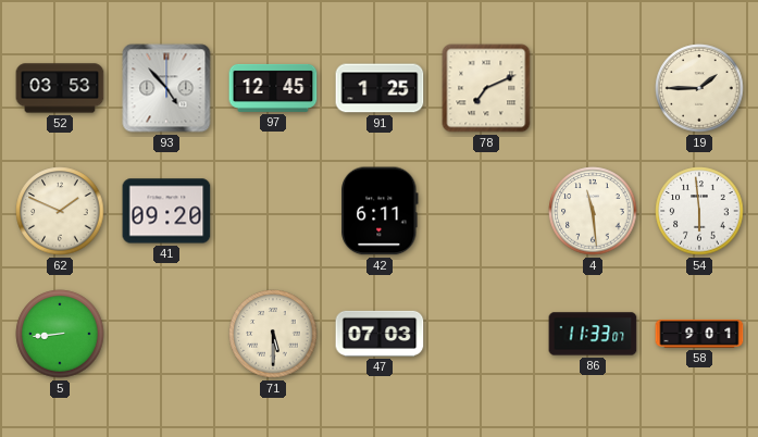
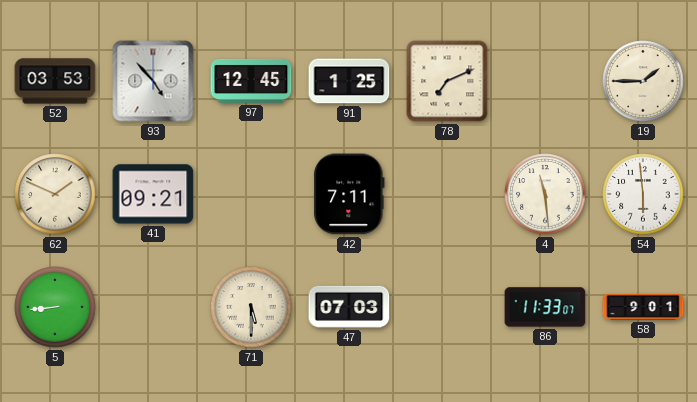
41: 09:20 -> 09:21
42: 6:11 -> 7:11
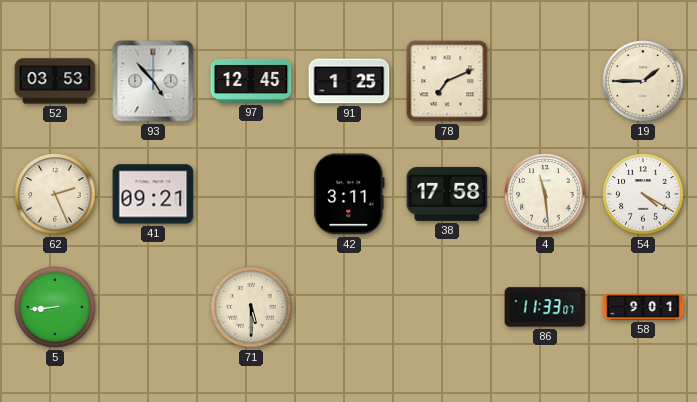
62: 1:49 -> 2:26
42: 7:11 -> 3:11
38: none -> 17:58
54: 5:59 -> 4:20
47: 07:03 -> none
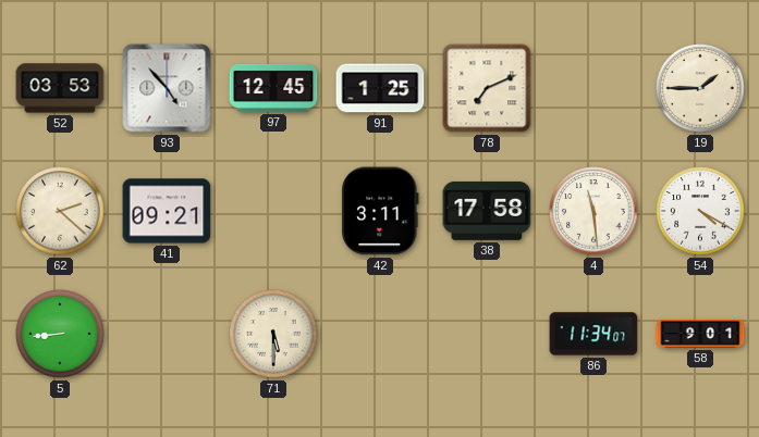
62: 2:26 -> 2:22
86: 11:33 -> 11:34
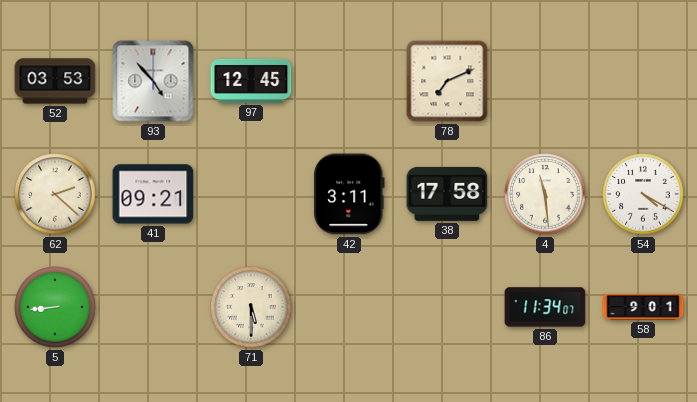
91: 1:25 -> none
19: 1:45 -> none
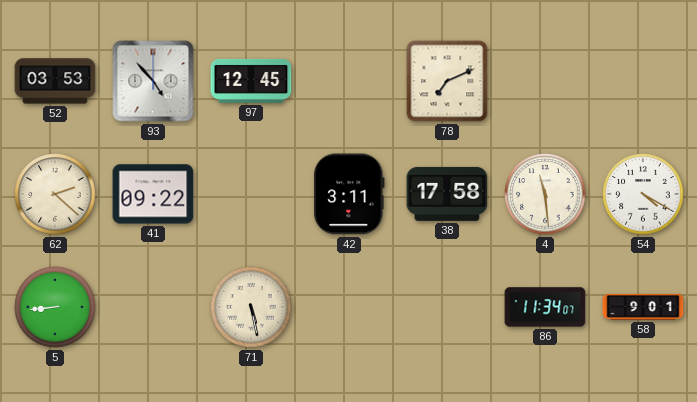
41: 09:21 -> 09:22
71: 5:30 -> 5:28
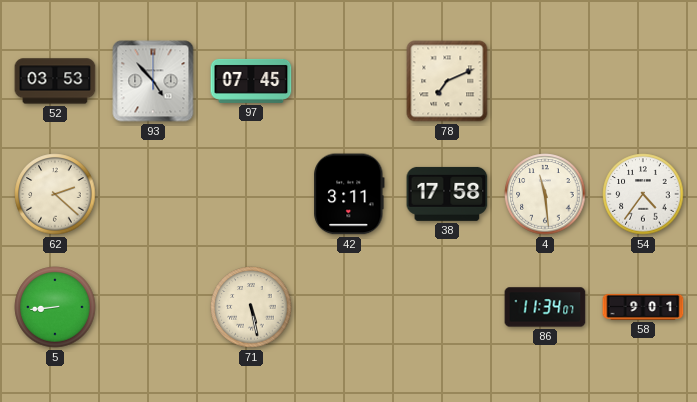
97: 12:45 -> 07:45
41: 09:22 -> none
54: 4:20 -> 4:36
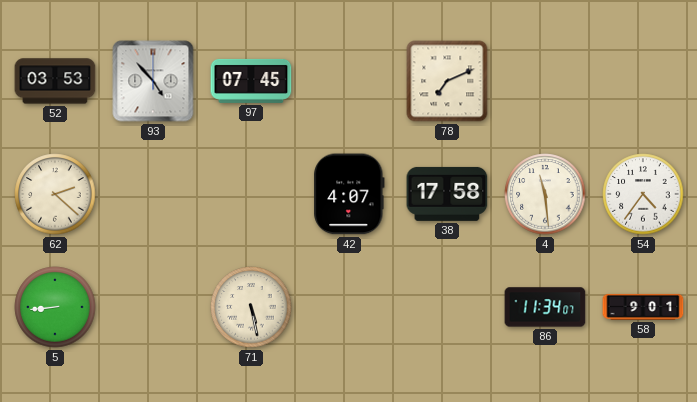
42: 3:11 -> 4:07
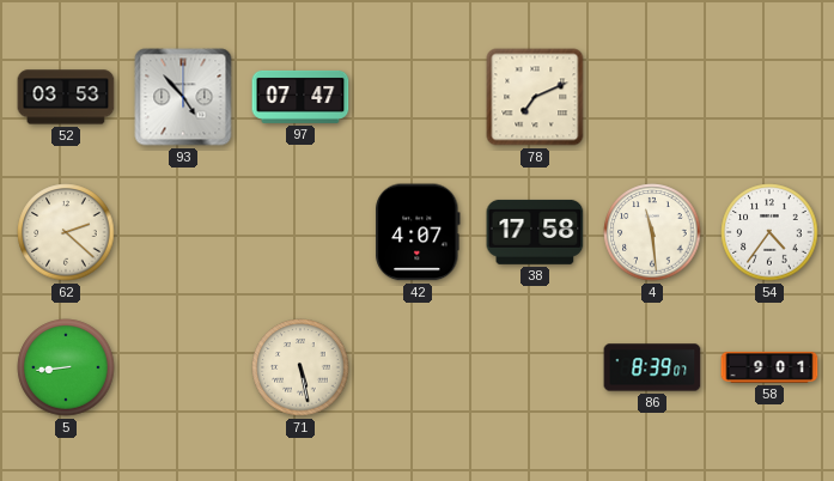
97: 07:45 -> 07:47
86: 11:34 -> 8:39
